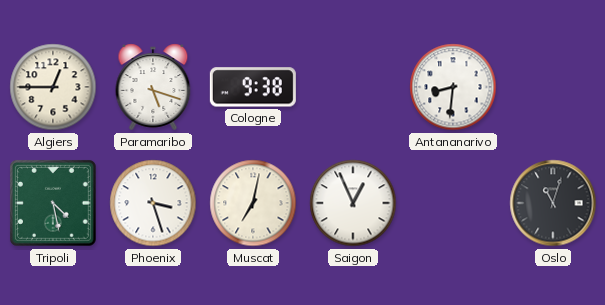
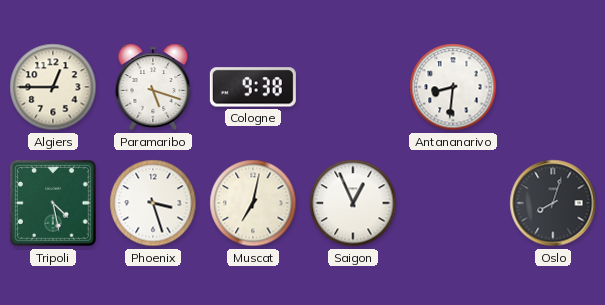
Oslo: 11:03 -> 8:03
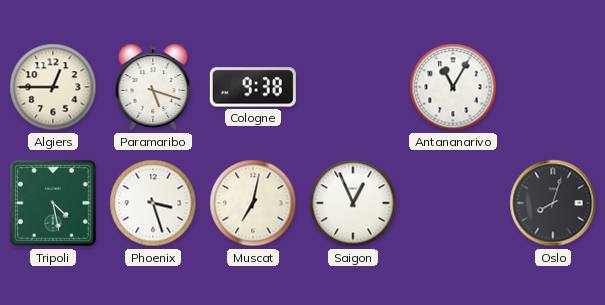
Antananarivo: 8:31 -> 11:05
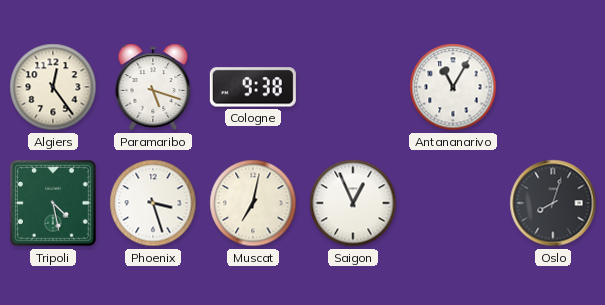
Algiers: 12:45 -> 12:24
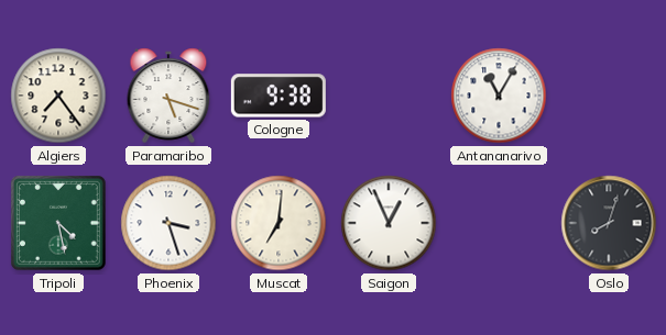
Algiers: 12:24 -> 7:24
Muscat: 7:02 -> 7:01
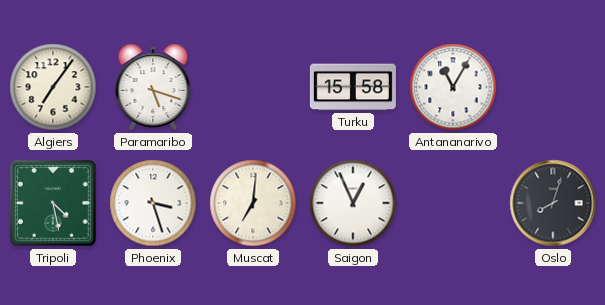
Algiers: 7:24 -> 7:06
Cologne: 9:38 -> none
Turku: none -> 15:58
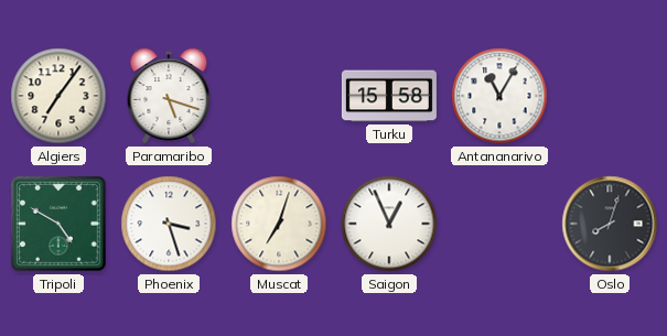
Tripoli: 4:28 -> 4:50
Muscat: 7:01 -> 7:03
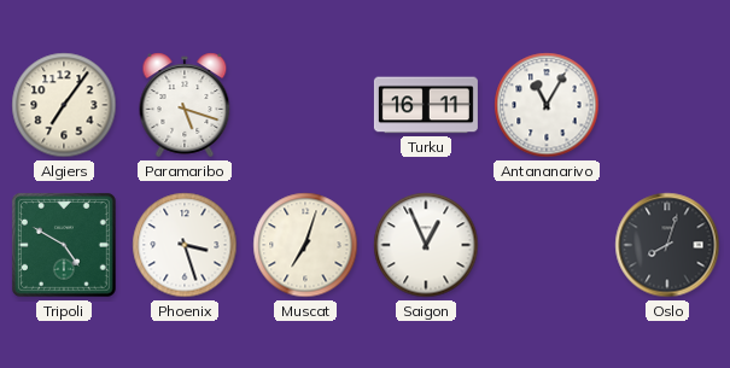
Turku: 15:58 -> 16:11
